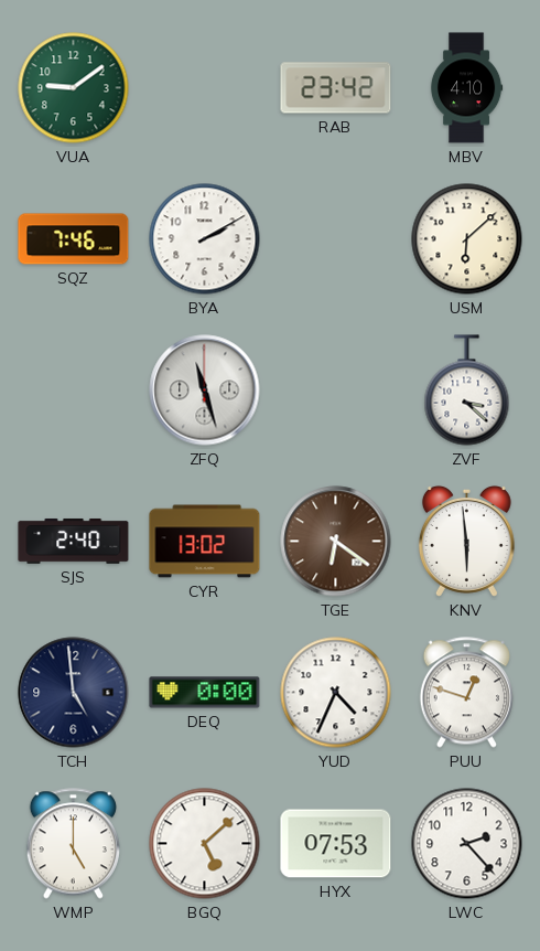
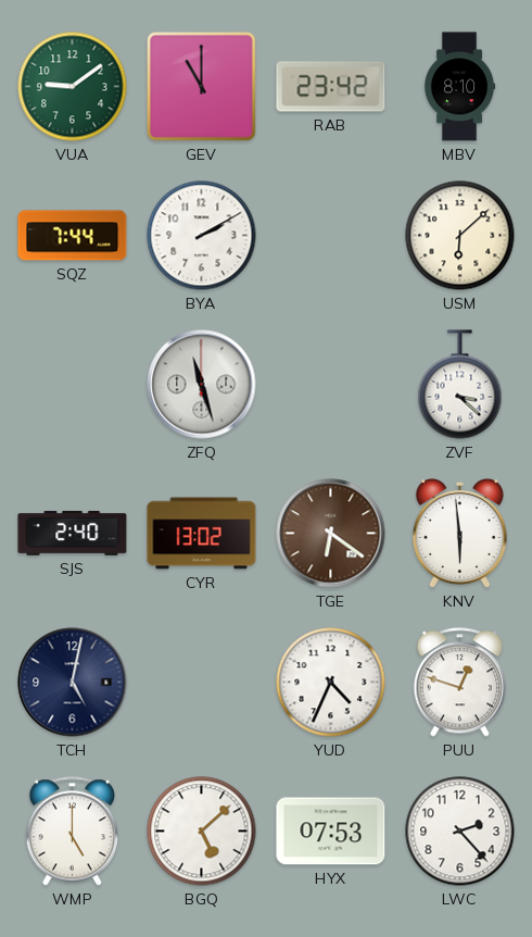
GEV: none -> 11:00
MBV: 4:10 -> 8:10
SQZ: 7:46 -> 7:44
TCH: 4:59 -> 5:02
DEQ: 0:00 -> none
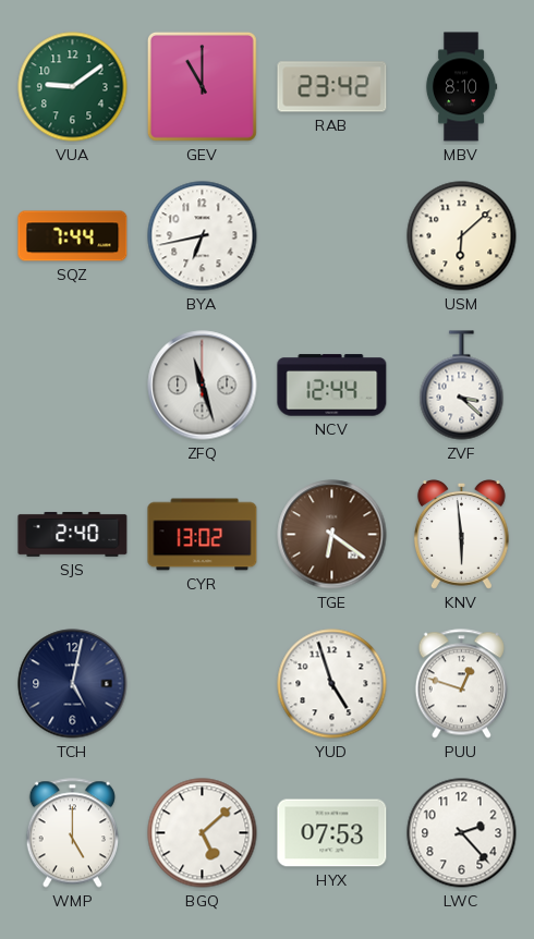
BYA: 2:10 -> 6:43
NCV: none -> 12:44
YUD: 4:34 -> 4:57
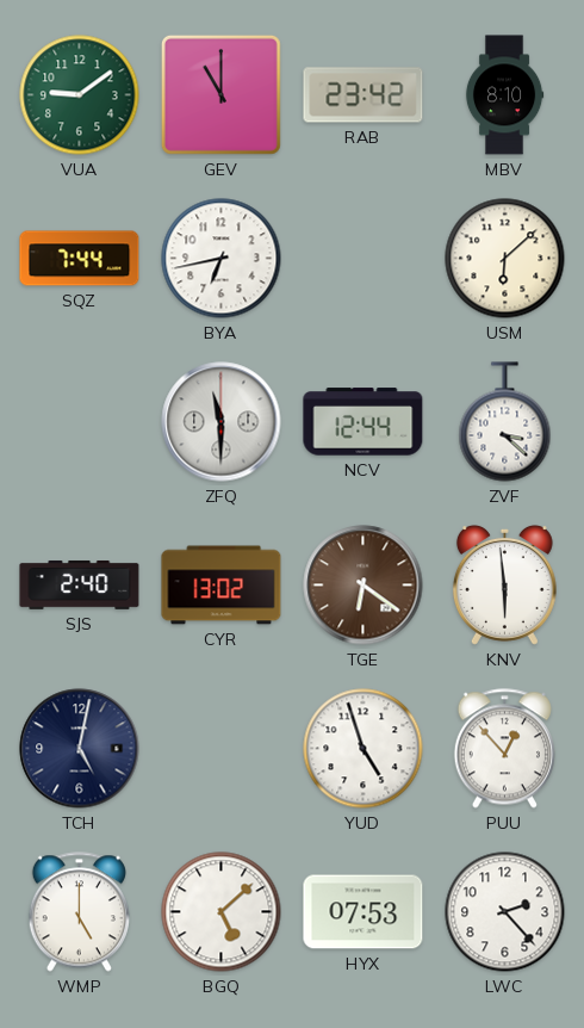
ZFQ: 11:27 -> 11:30
PUU: 12:48 -> 12:53
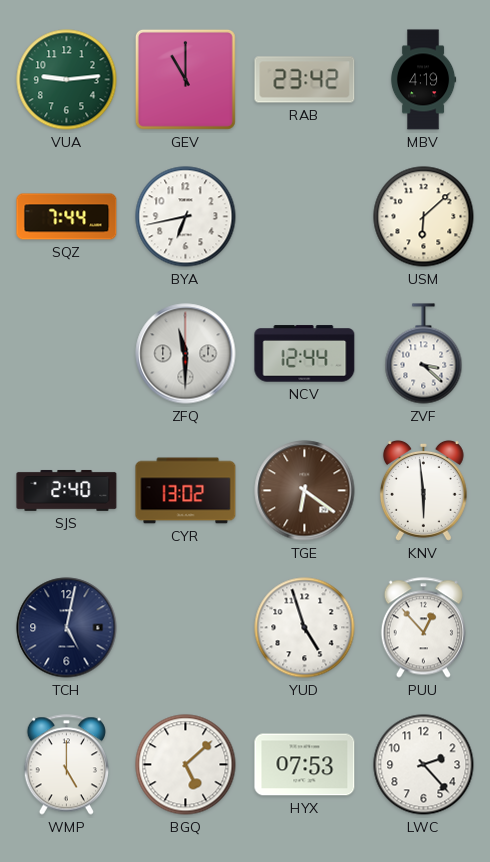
VUA: 9:09 -> 9:14
MBV: 8:10 -> 4:19
